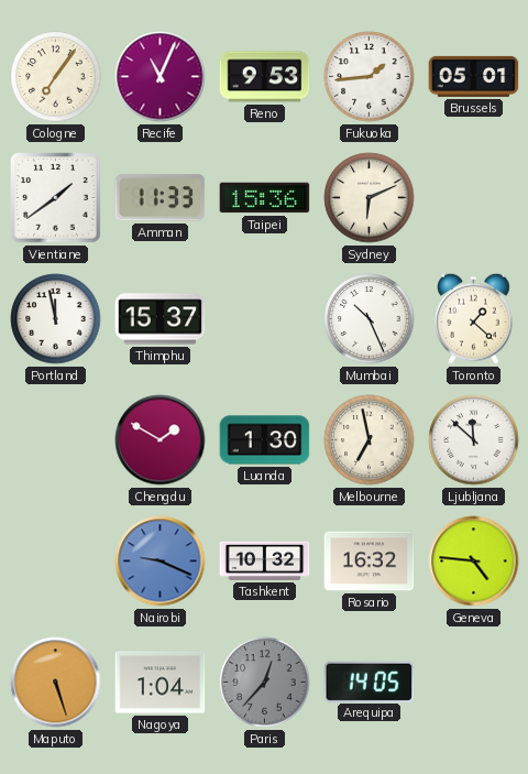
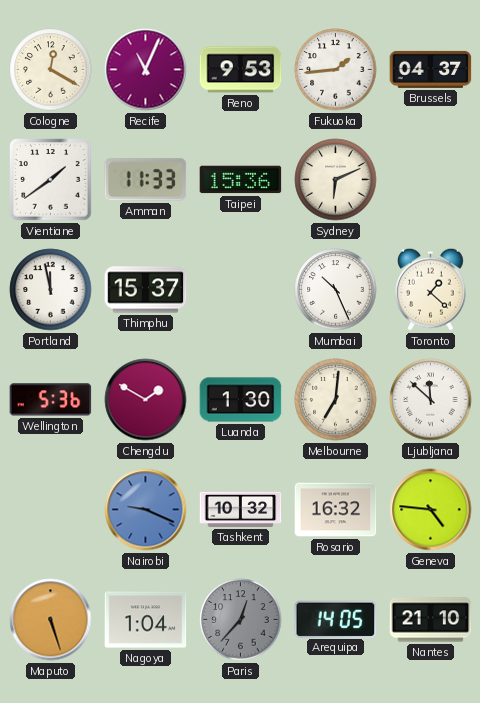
Cologne: 7:06 -> 12:20
Brussels: 05:01 -> 04:37
Wellington: none -> 5:36
Melbourne: 6:58 -> 7:01
Nantes: none -> 21:10
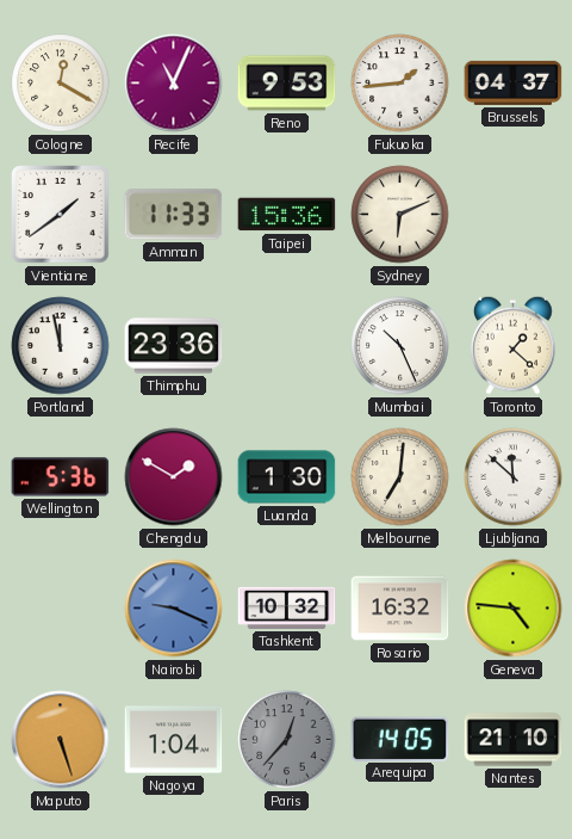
Thimphu: 15:37 -> 23:36
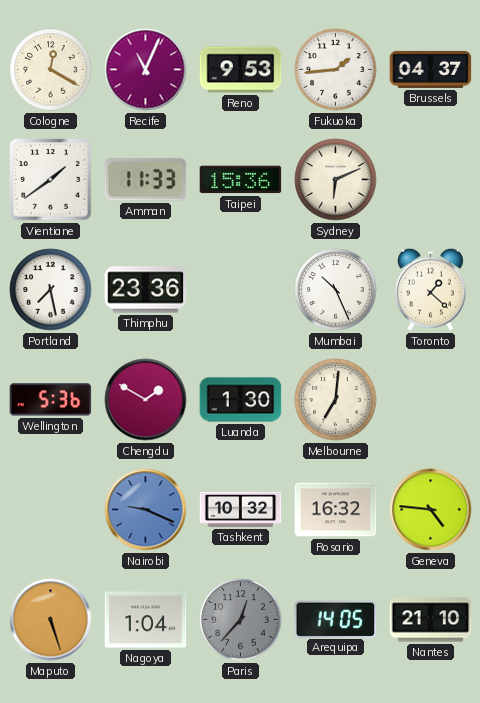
Portland: 11:58 -> 7:28
Ljubljana: 11:52 -> none
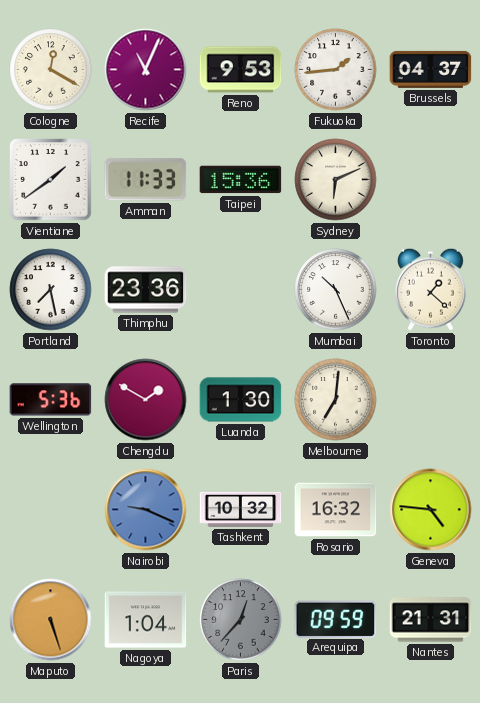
Arequipa: 14:05 -> 09:59
Nantes: 21:10 -> 21:31
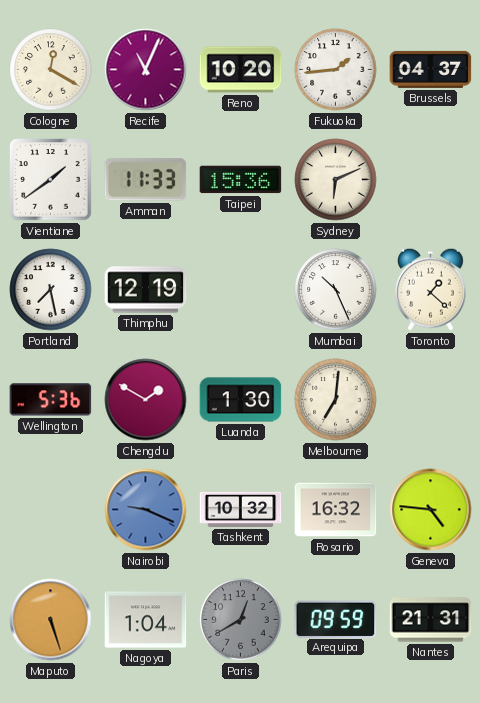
Reno: 9:53 -> 10:20
Thimphu: 23:36 -> 12:19
Paris: 12:37 -> 12:40
